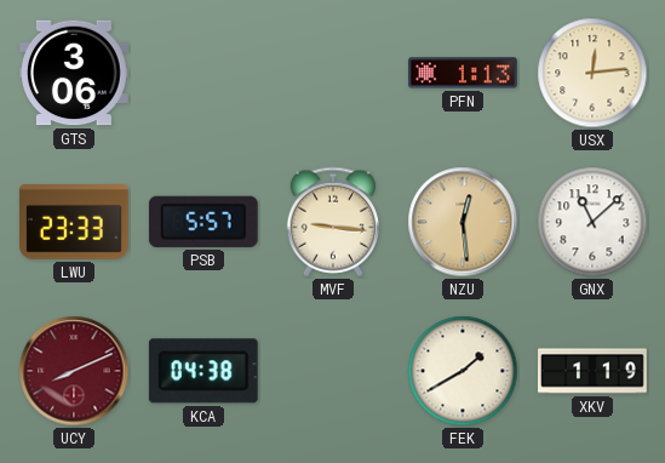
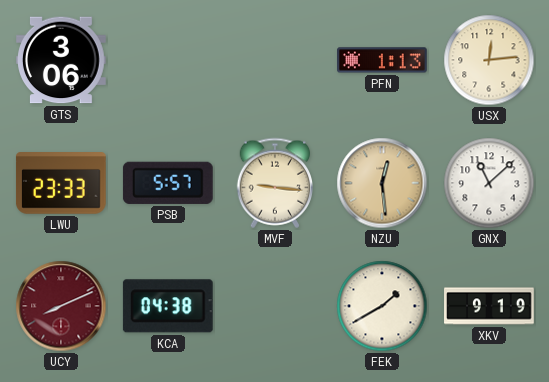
XKV: 1:19 -> 9:19
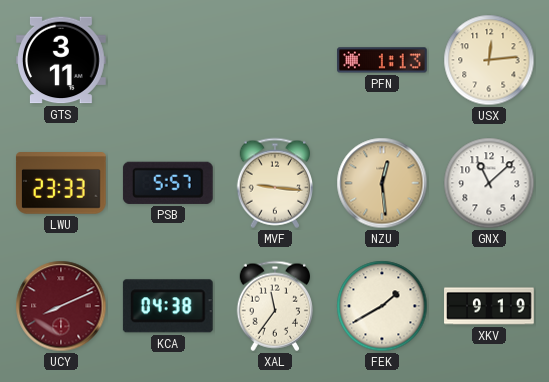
GTS: 3:06 -> 3:11
XAL: none -> 11:36
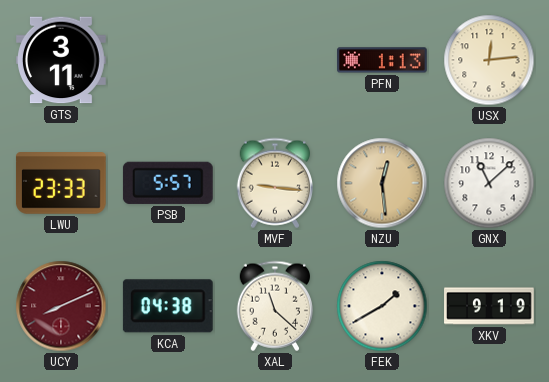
XAL: 11:36 -> 11:22
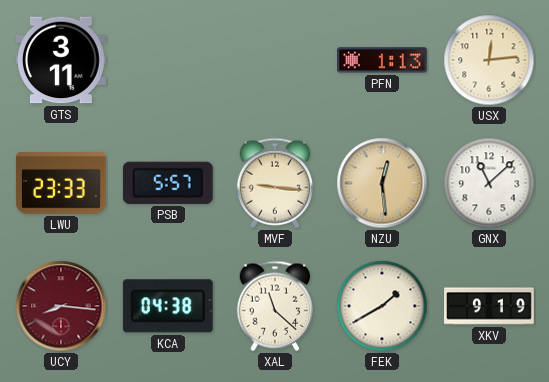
UCY: 8:11 -> 8:16
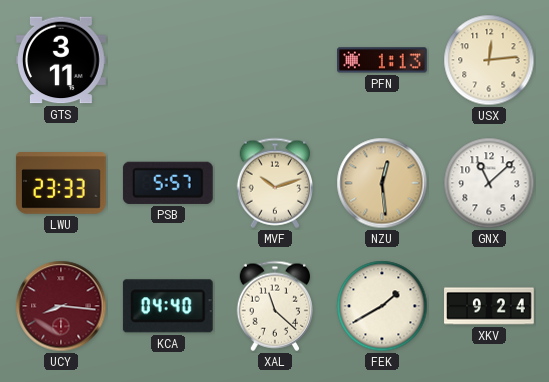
MVF: 9:16 -> 10:12
KCA: 04:38 -> 04:40
XKV: 9:19 -> 9:24
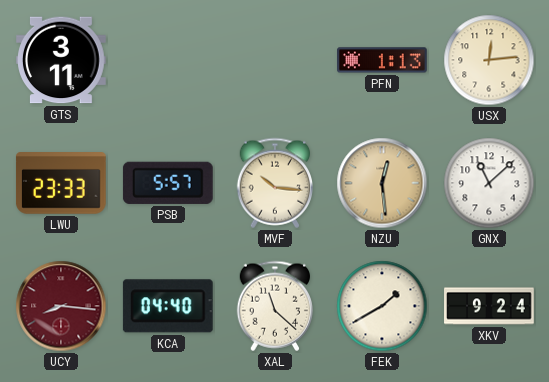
MVF: 10:12 -> 10:16
